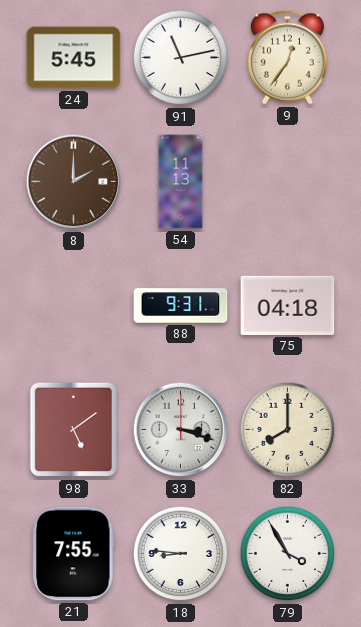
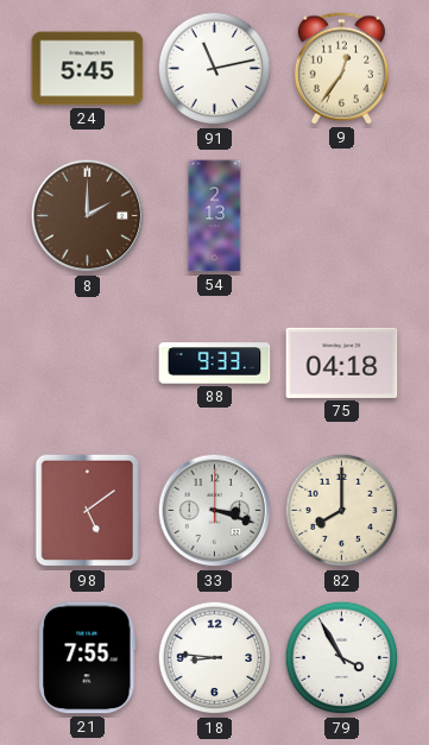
54: 11:13 -> 2:13
88: 9:31 -> 9:33
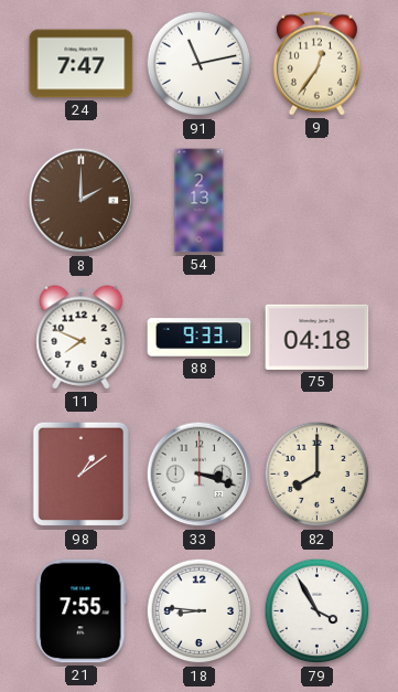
24: 5:45 -> 7:47
11: none -> 7:49
98: 5:09 -> 1:09
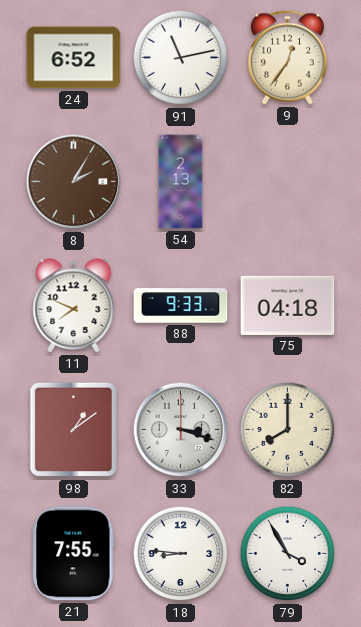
24: 7:47 -> 6:52
8: 2:00 -> 2:05
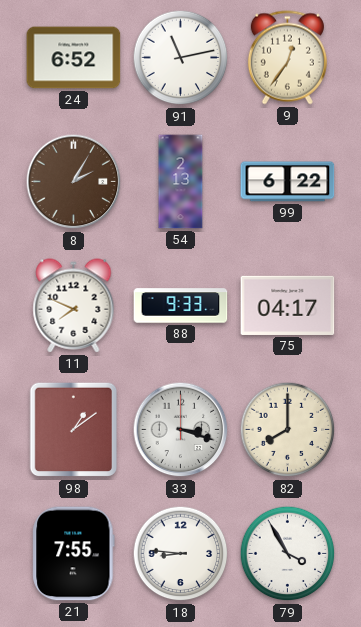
99: none -> 6:22
75: 04:18 -> 04:17
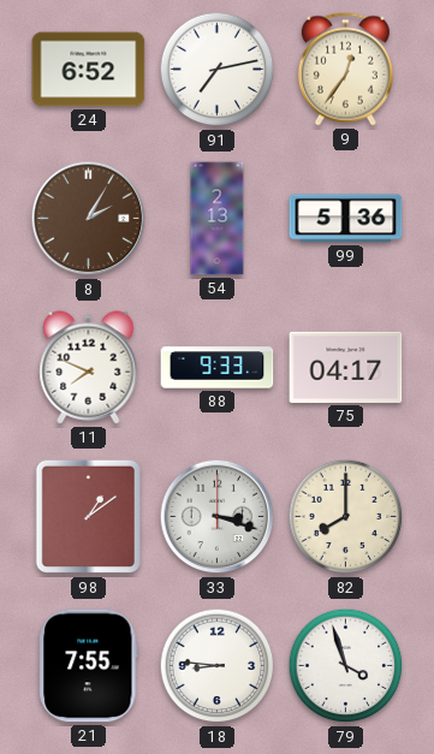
91: 11:13 -> 7:13
99: 6:22 -> 5:36
79: 3:55 -> 3:57
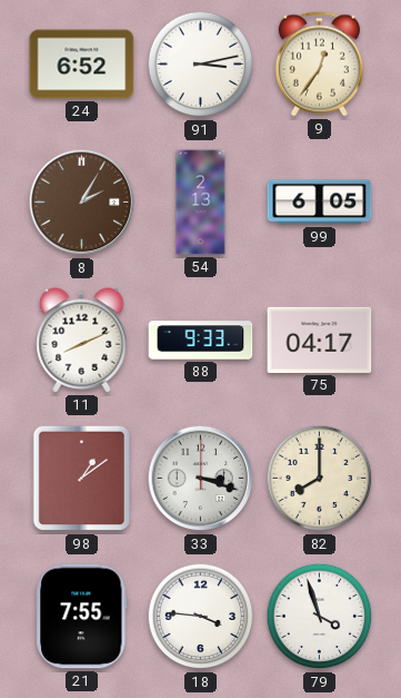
91: 7:13 -> 3:13
99: 5:36 -> 6:05
11: 7:49 -> 8:11
18: 8:46 -> 3:46
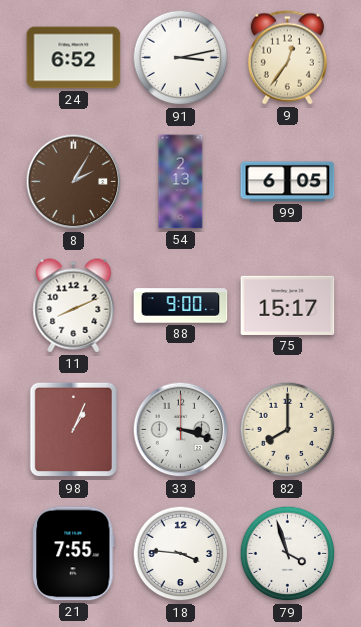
88: 9:33 -> 9:00
75: 04:17 -> 15:17
98: 1:09 -> 1:04
